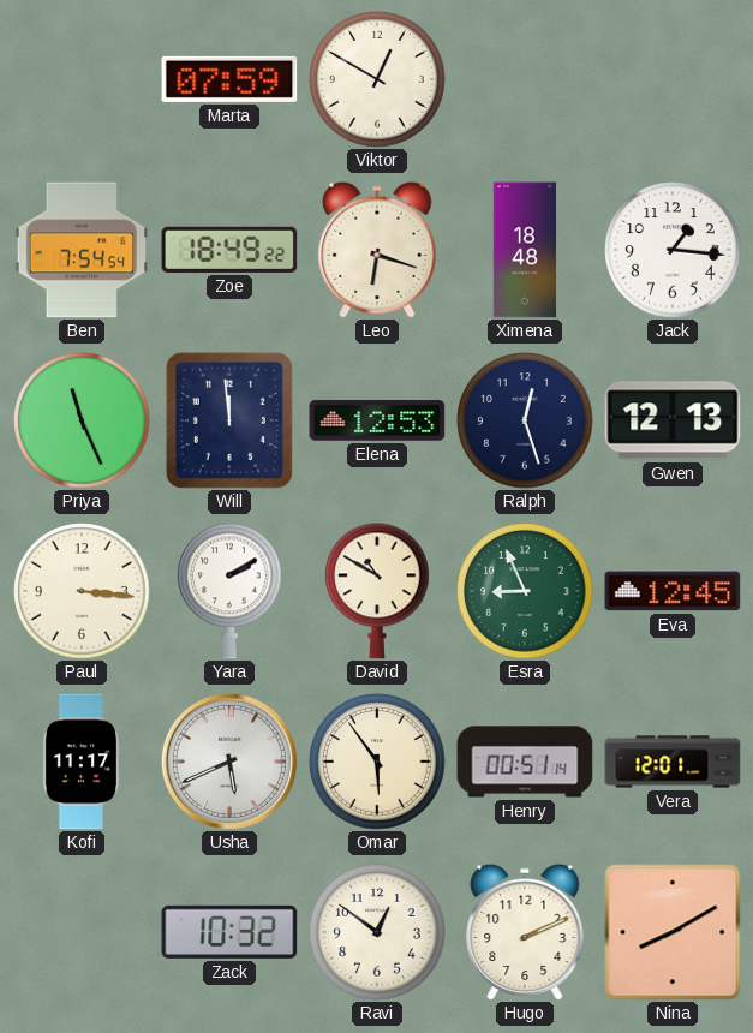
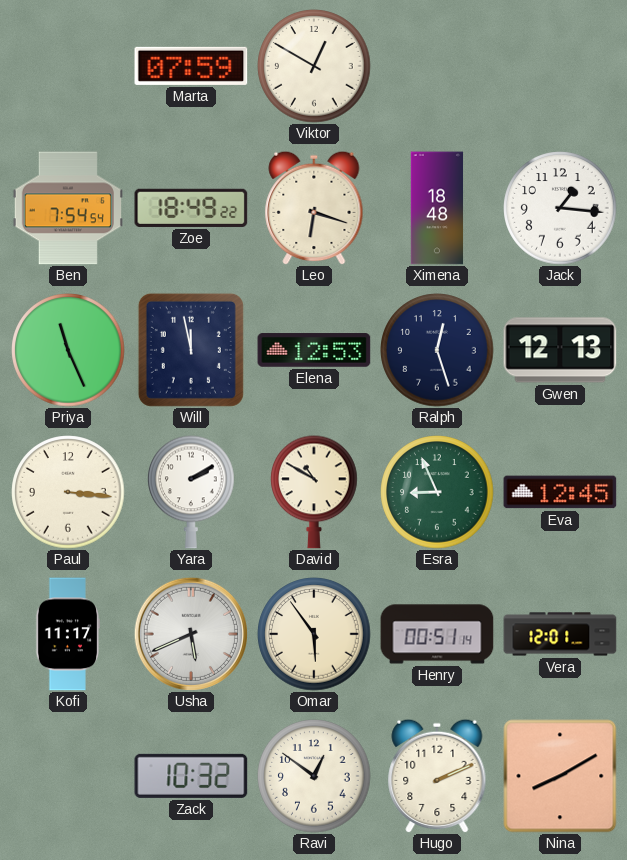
Will: 11:59 -> 11:58
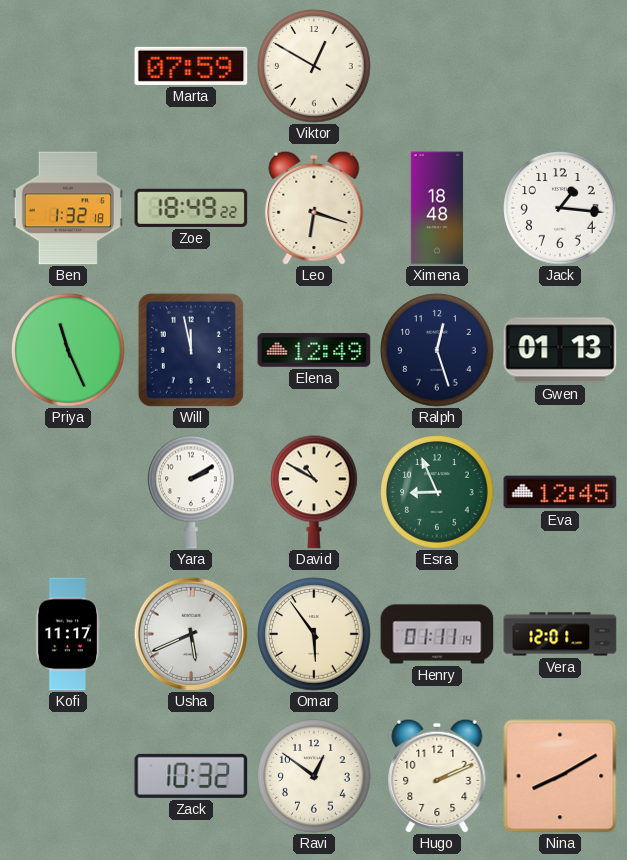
Ben: 7:54 -> 1:32
Elena: 12:53 -> 12:49
Gwen: 12:13 -> 01:13
Paul: 3:16 -> none
Henry: 00:51 -> 01:11
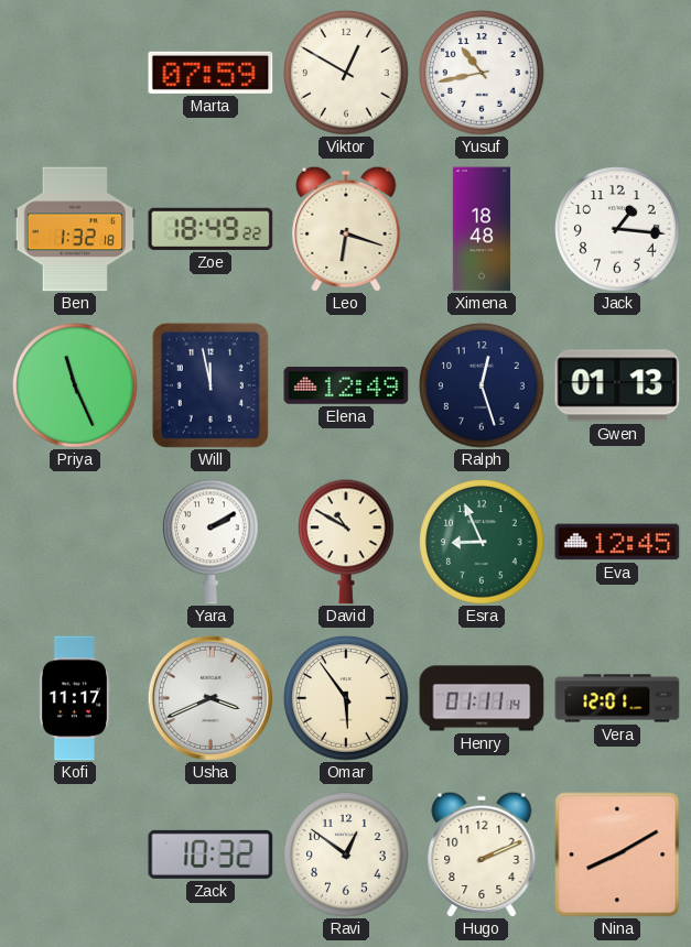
Yusuf: none -> 10:43
Usha: 5:41 -> 3:41
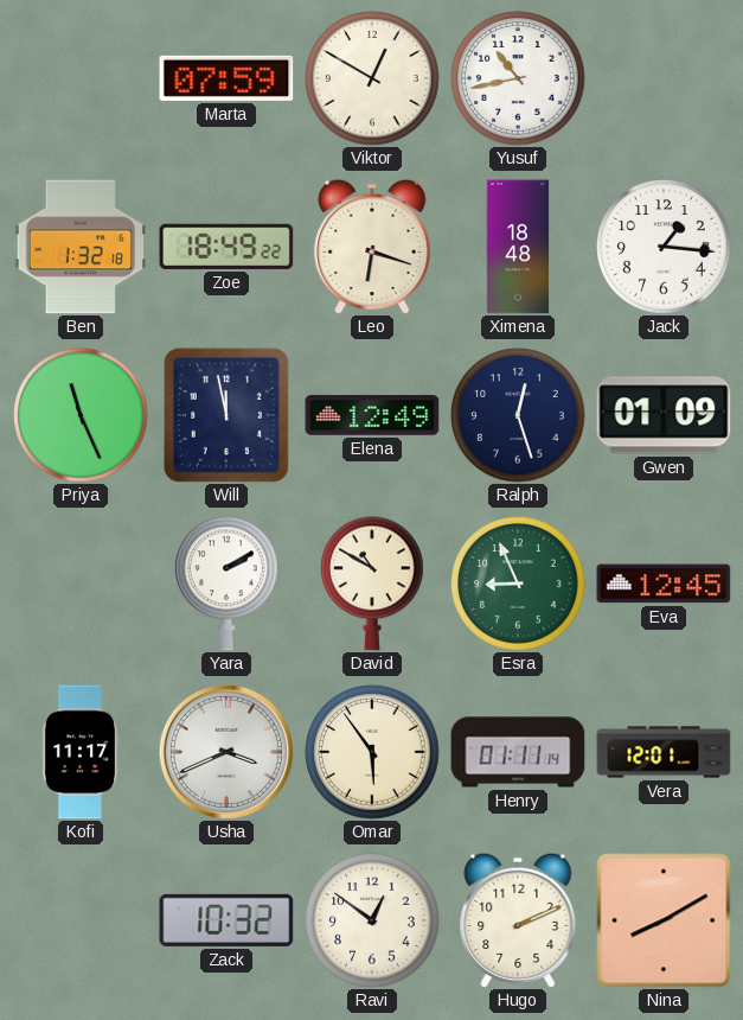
Gwen: 01:13 -> 01:09
